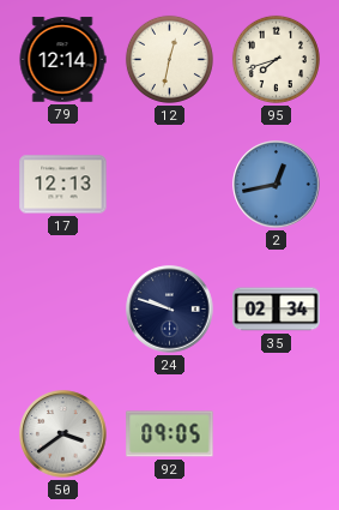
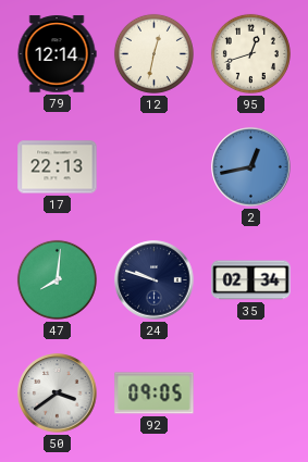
95: 7:42 -> 12:42
17: 12:13 -> 22:13
47: none -> 8:01
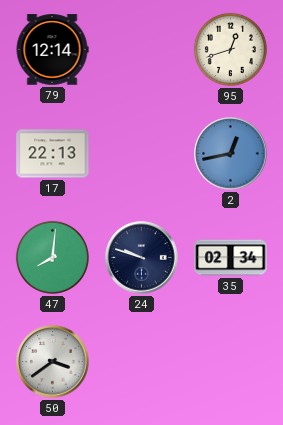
12: 12:32 -> none
92: 09:05 -> none
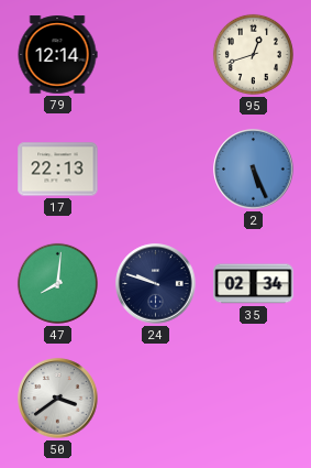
2: 12:43 -> 5:26
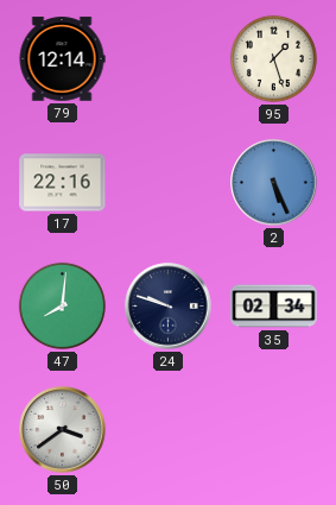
95: 12:42 -> 1:27
17: 22:13 -> 22:16
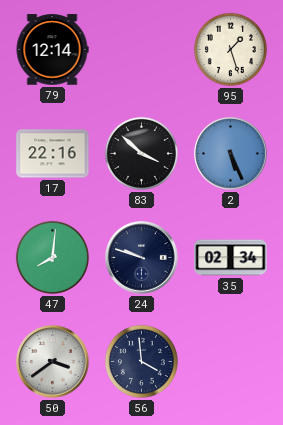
83: none -> 3:52
56: none -> 3:59
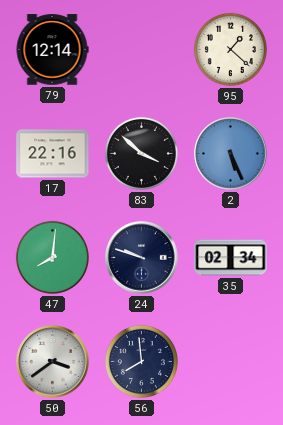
95: 1:27 -> 1:22
56: 3:59 -> 7:59
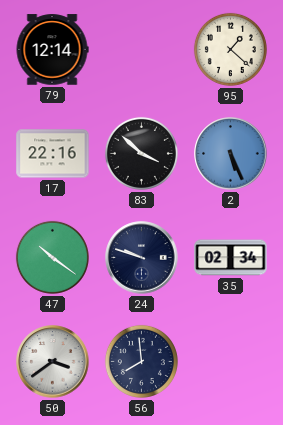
47: 8:01 -> 10:21
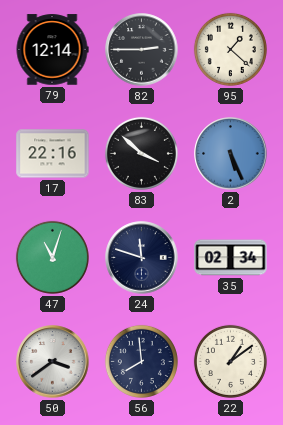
82: none -> 2:45
47: 10:21 -> 11:03
24: 9:48 -> 11:48
22: none -> 1:09
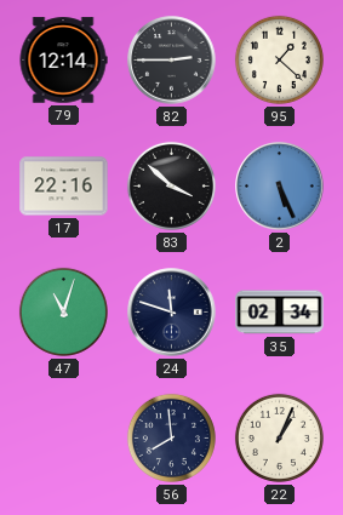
50: 3:39 -> none
22: 1:09 -> 1:04
